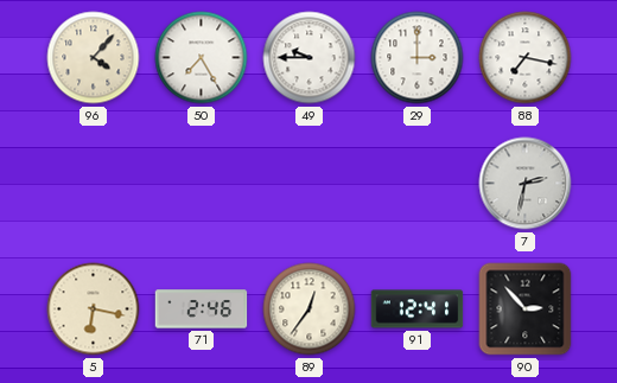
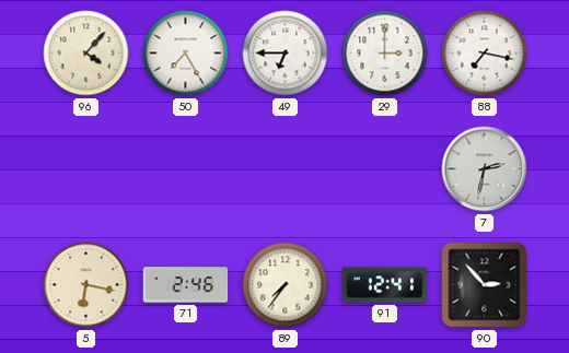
49: 9:45 -> 6:45
89: 12:36 -> 7:36
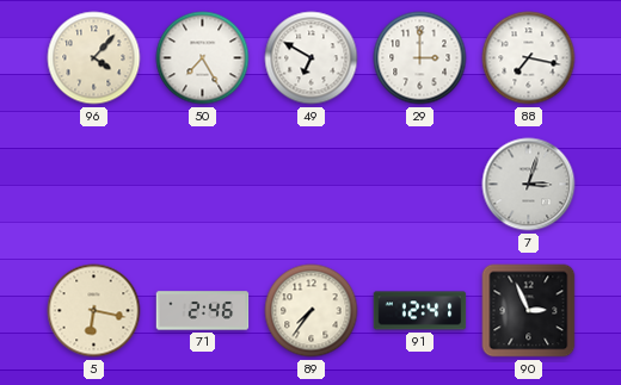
49: 6:45 -> 6:50
7: 2:32 -> 3:03
90: 2:53 -> 2:56
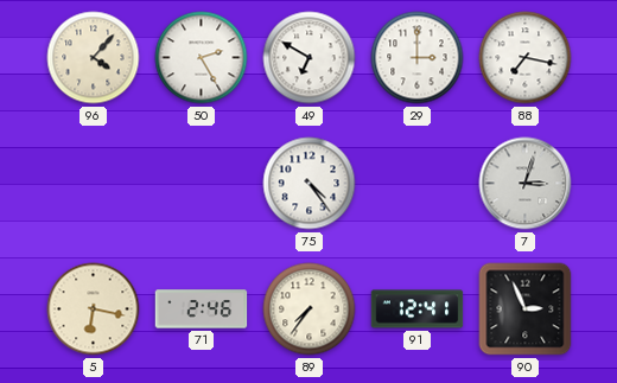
50: 7:25 -> 2:25
75: none -> 4:24
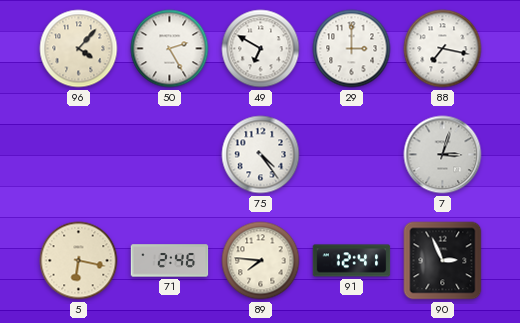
89: 7:36 -> 7:46
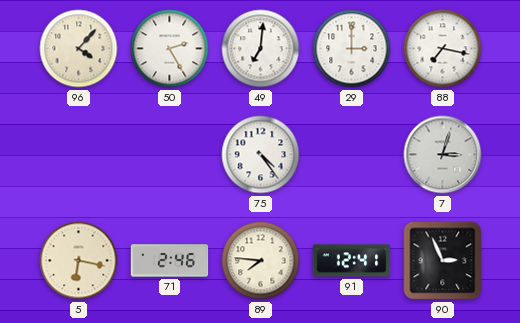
49: 6:50 -> 7:01
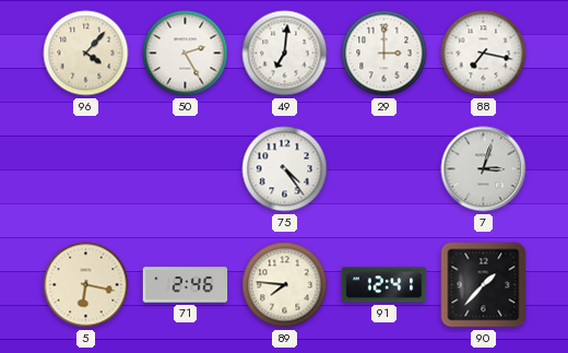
90: 2:56 -> 1:37
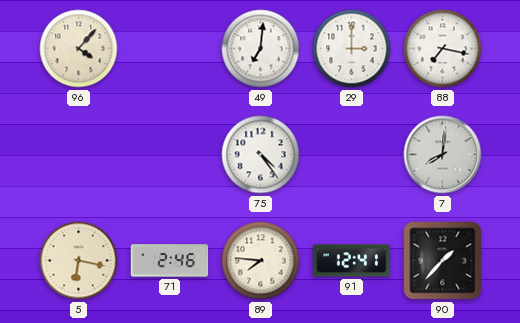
50: 2:25 -> none
7: 3:03 -> 8:01
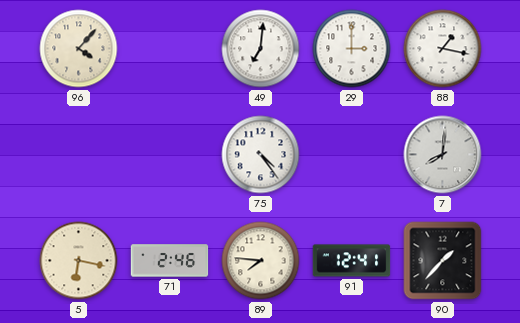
88: 7:17 -> 1:17
